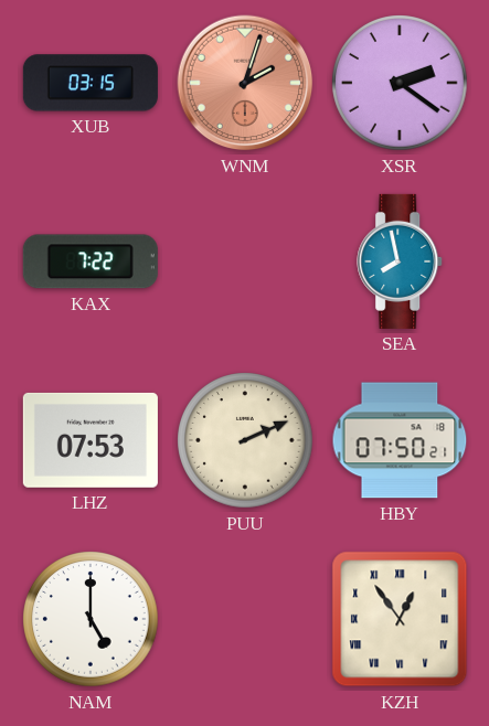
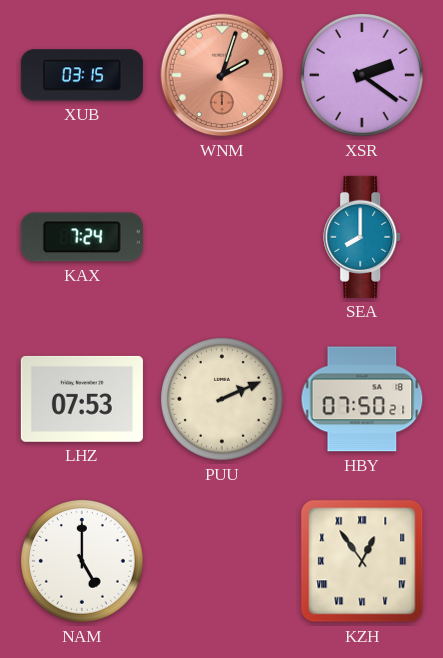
KAX: 7:22 -> 7:24
SEA: 7:58 -> 8:00
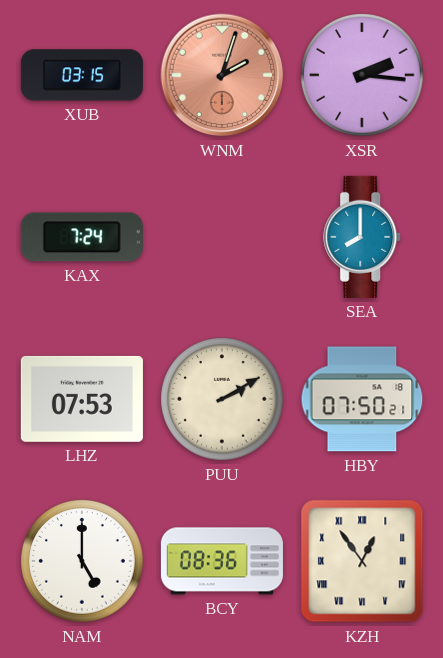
XSR: 2:21 -> 2:16
PUU: 2:11 -> 2:10
BCY: none -> 08:36
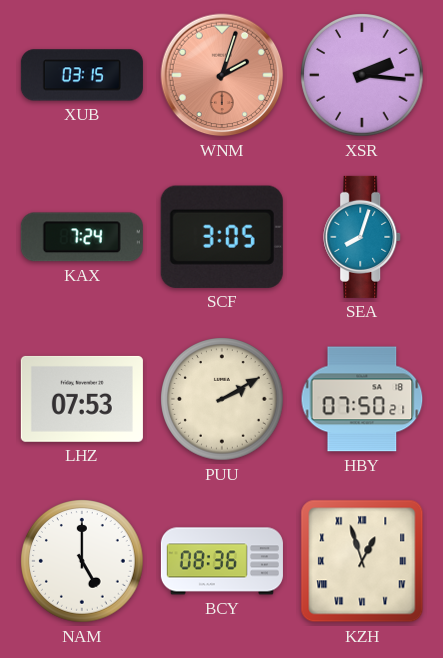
SCF: none -> 3:05
SEA: 8:00 -> 8:03
KZH: 12:54 -> 12:57
